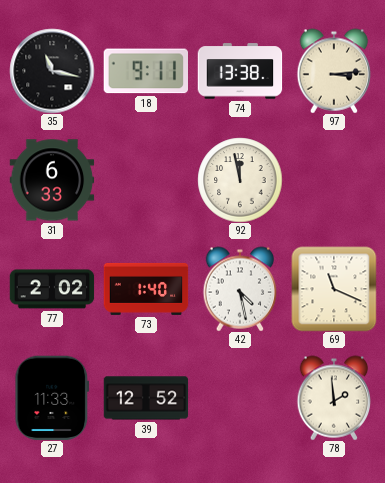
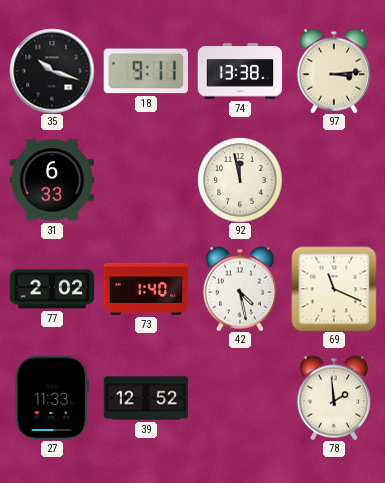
35: 11:17 -> 10:18
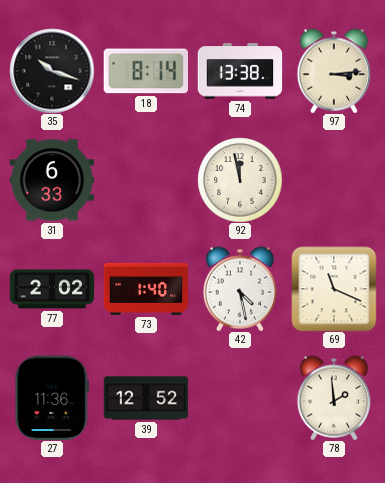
18: 9:11 -> 8:14
27: 11:33 -> 11:36
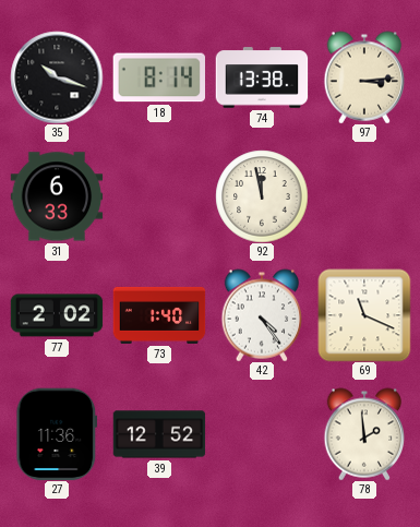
42: 4:28 -> 4:24
